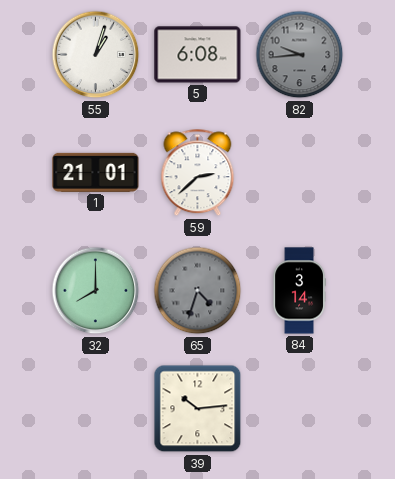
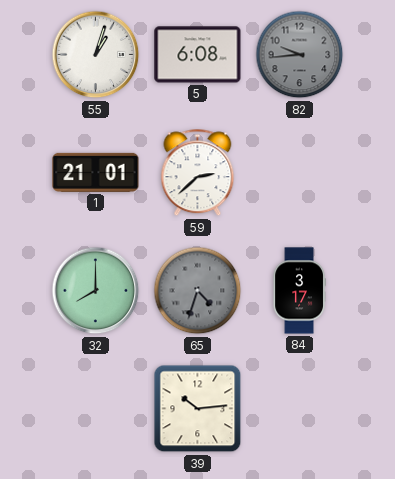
84: 3:14 -> 3:17
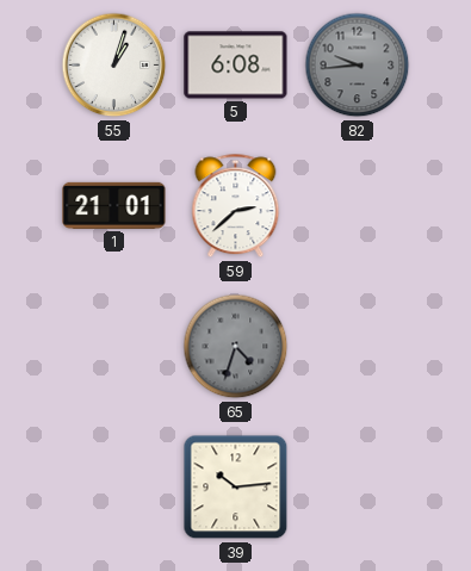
32: 8:00 -> none
84: 3:17 -> none
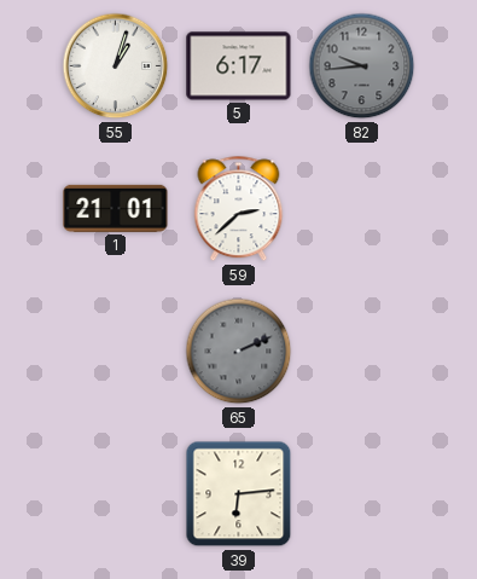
5: 6:08 -> 6:17
65: 4:33 -> 2:11
39: 10:14 -> 6:14
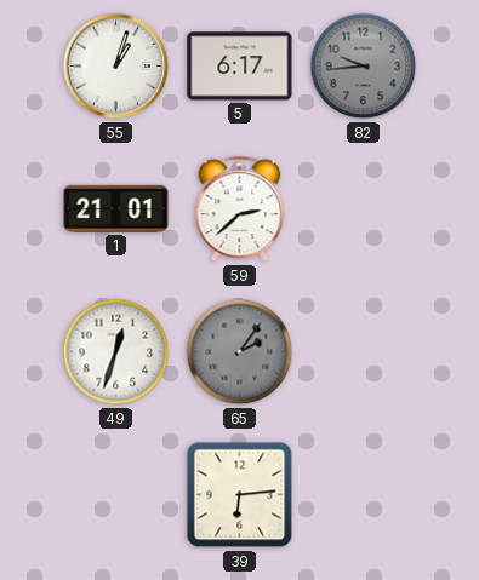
49: none -> 12:33
65: 2:11 -> 2:06
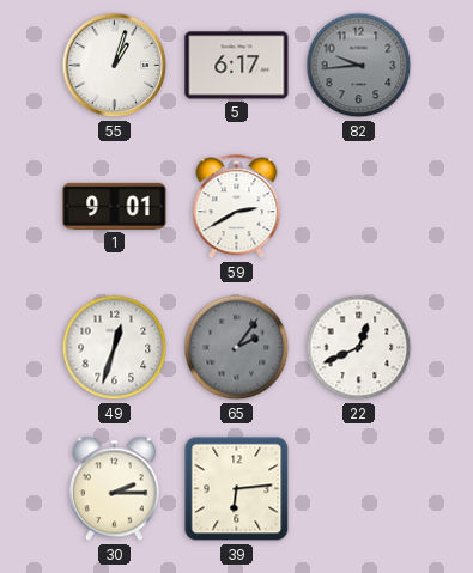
1: 21:01 -> 9:01
59: 2:38 -> 2:40
22: none -> 12:41
30: none -> 2:15
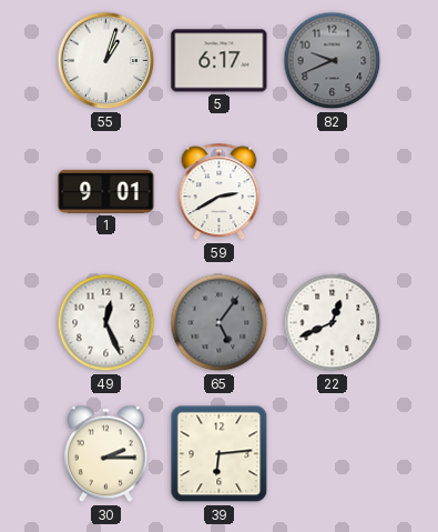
82: 9:44 -> 9:41
49: 12:33 -> 12:26
65: 2:06 -> 5:06
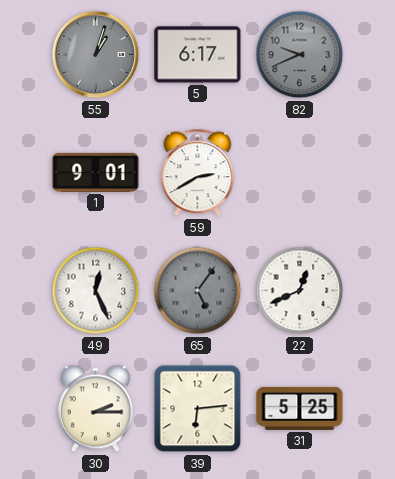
55 dial: white -> grey
31: none -> 5:25
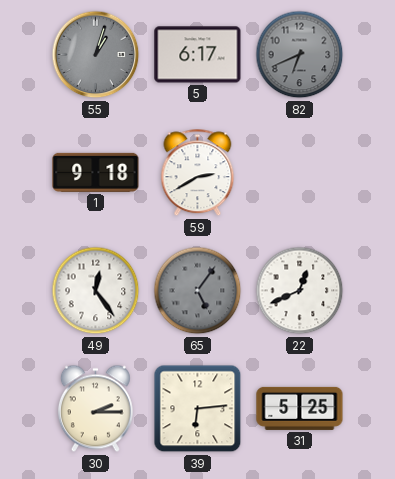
82: 9:41 -> 6:41
1: 9:01 -> 9:18
49: 12:26 -> 12:24
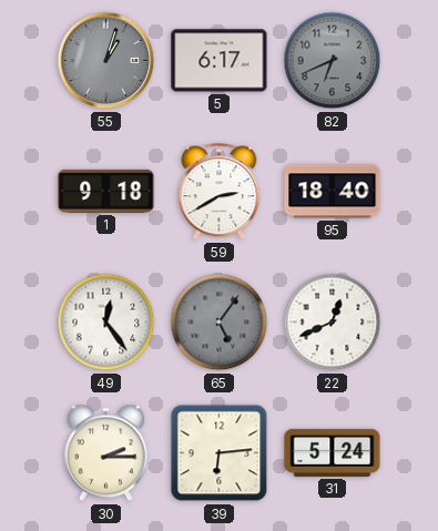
95: none -> 18:40
31: 5:25 -> 5:24
